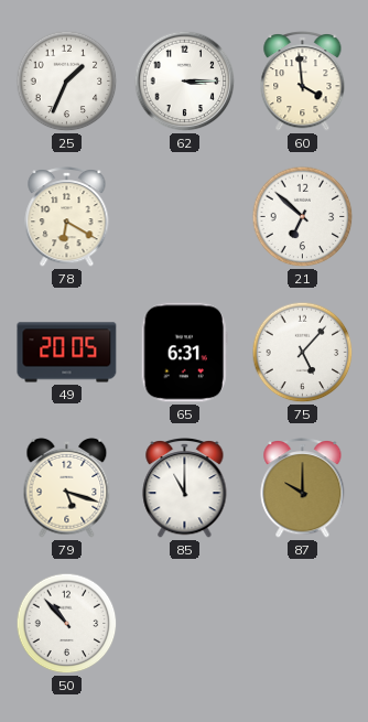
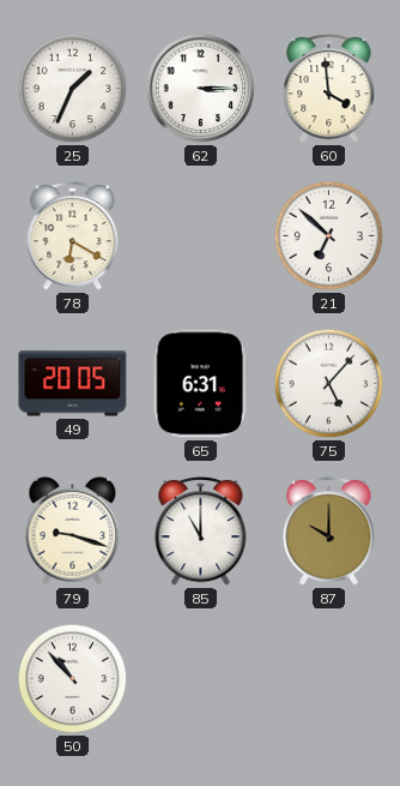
79: 5:18 -> 9:18
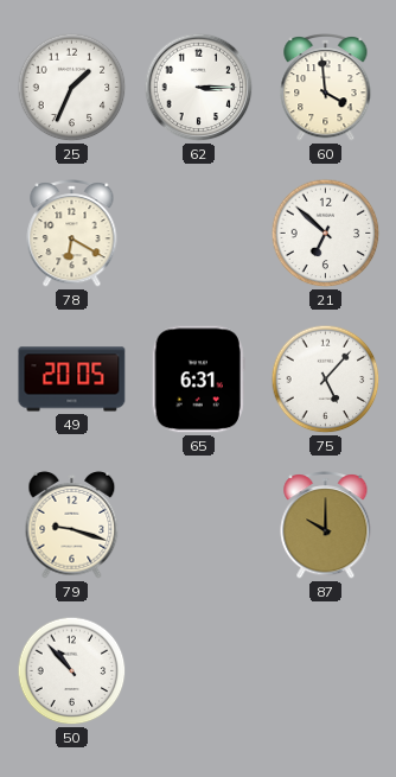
85: 11:00 -> none
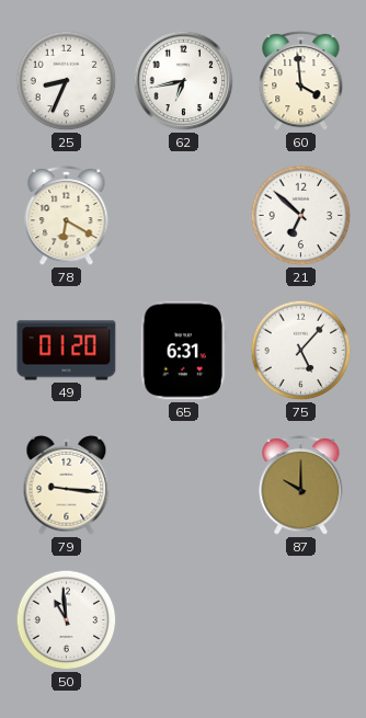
25: 1:34 -> 8:34
62: 3:15 -> 6:43
49: 20:05 -> 01:20
79: 9:18 -> 9:16
50: 10:53 -> 10:59
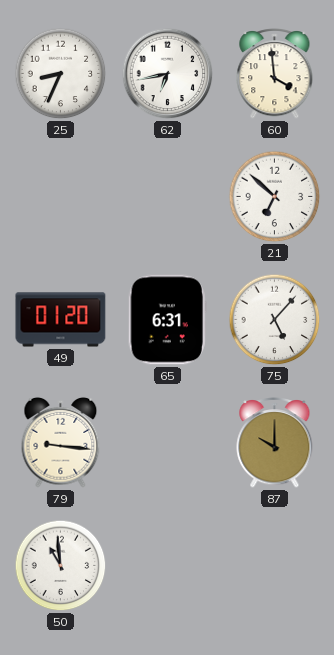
78: 6:20 -> none
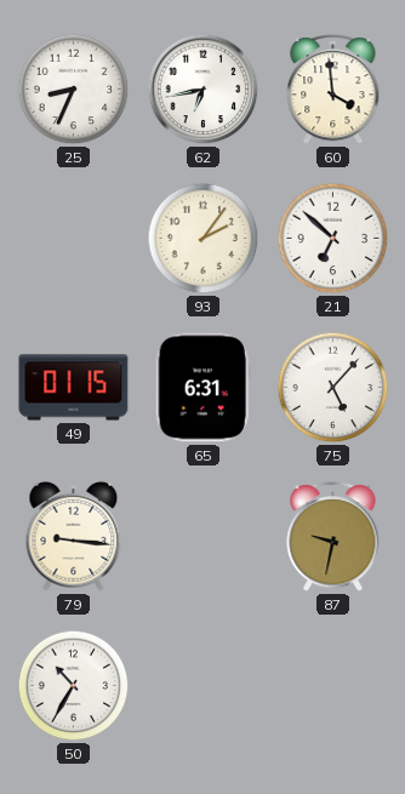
93: none -> 2:06
49: 01:20 -> 01:15
87: 10:00 -> 9:32
50: 10:59 -> 10:35
